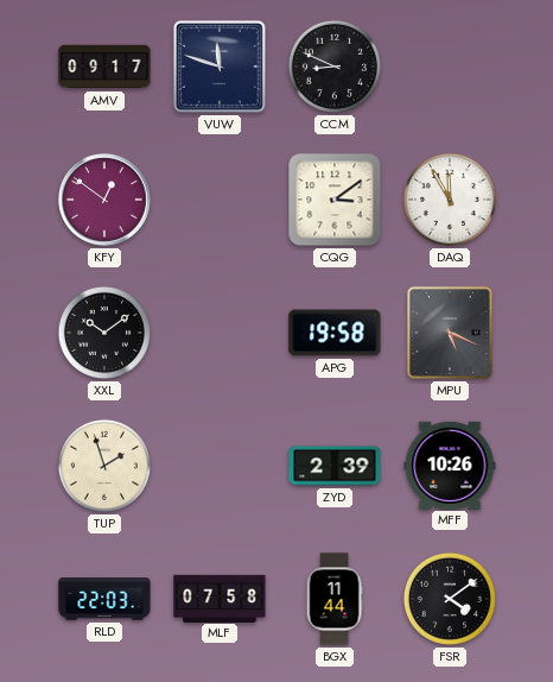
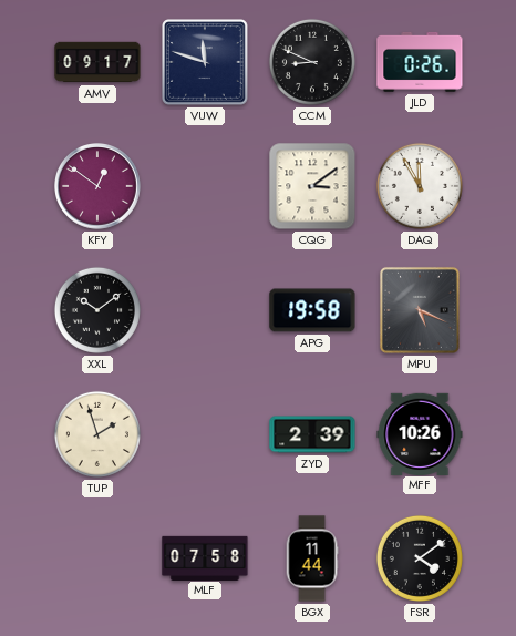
JLD: none -> 0:26
RLD: 22:03 -> none
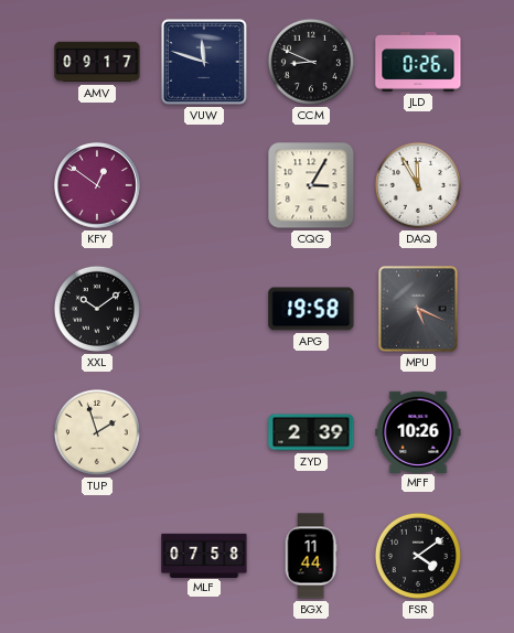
CQG: 3:09 -> 3:05
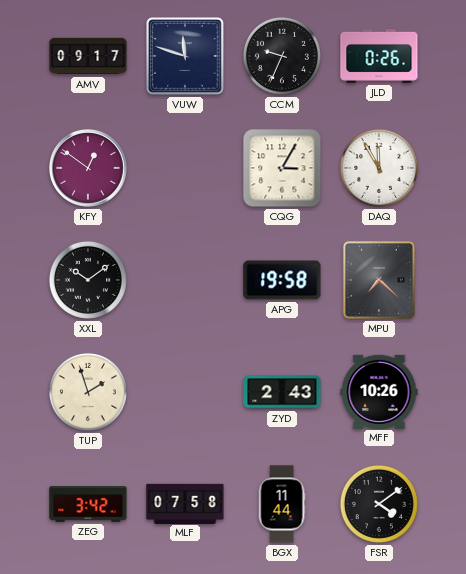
CCM: 8:49 -> 9:34
MPU: 5:19 -> 7:22
ZYD: 2:39 -> 2:43
ZEG: none -> 3:42
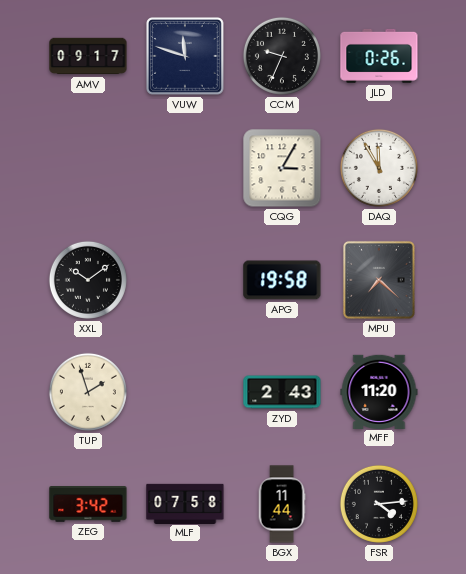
KFY: 12:51 -> none
MFF: 10:26 -> 11:20
FSR: 4:09 -> 4:14
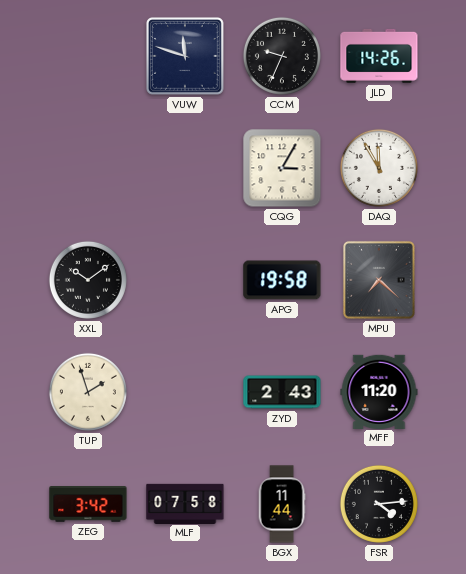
AMV: 09:17 -> none
JLD: 0:26 -> 14:26
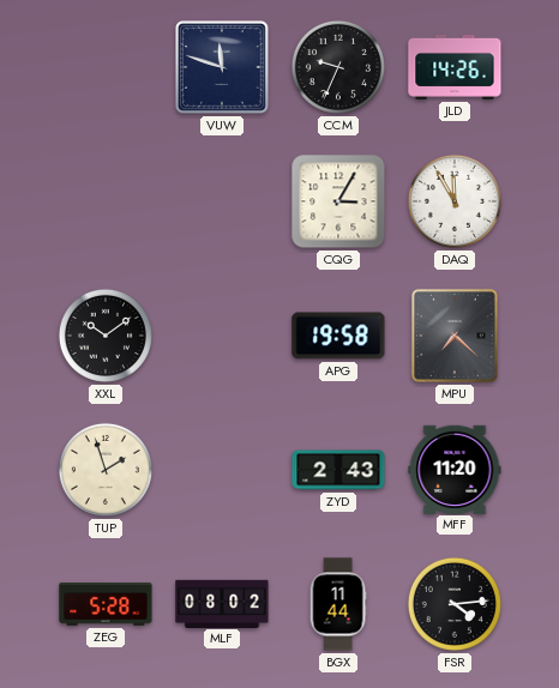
ZEG: 3:42 -> 5:28
MLF: 07:58 -> 08:02
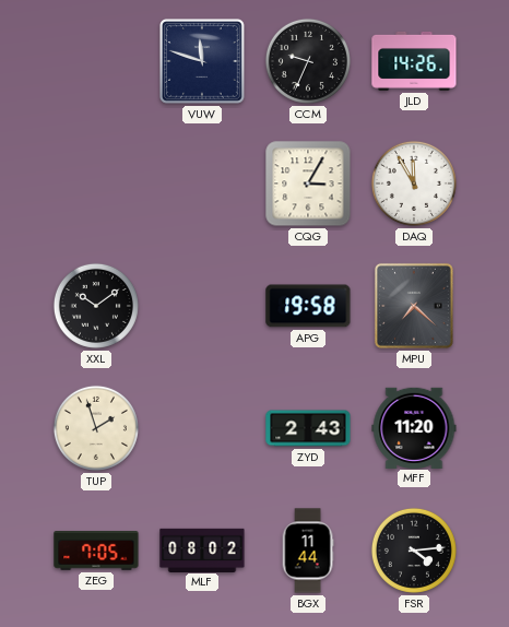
ZEG: 5:28 -> 7:05
